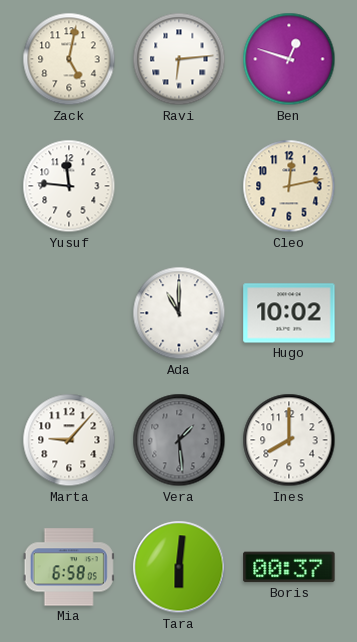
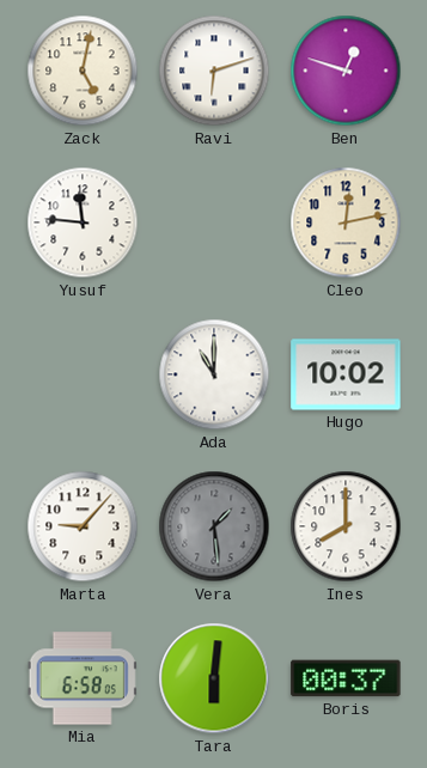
Ravi: 6:14 -> 6:12
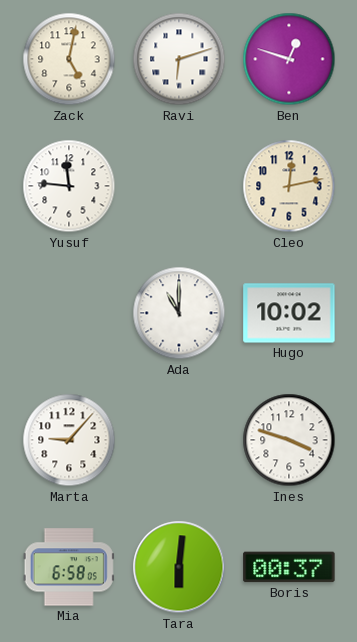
Vera: 1:29 -> none
Ines: 8:00 -> 3:48
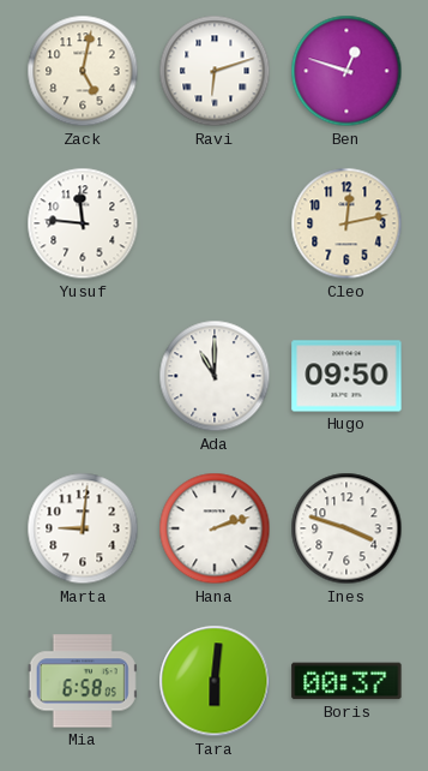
Hugo: 10:02 -> 09:50
Marta: 9:07 -> 9:01
Hana: none -> 2:12
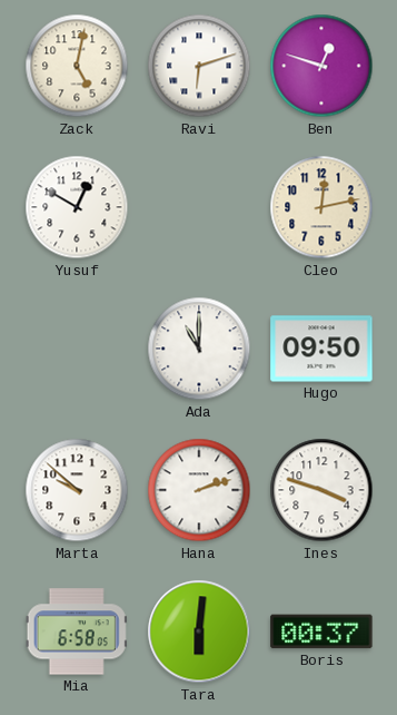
Yusuf: 11:46 -> 12:50
Marta: 9:01 -> 9:52
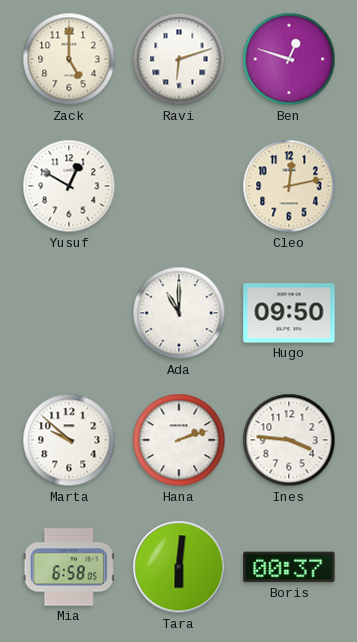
Zack: 5:02 -> 5:00
Ines: 3:48 -> 3:46
